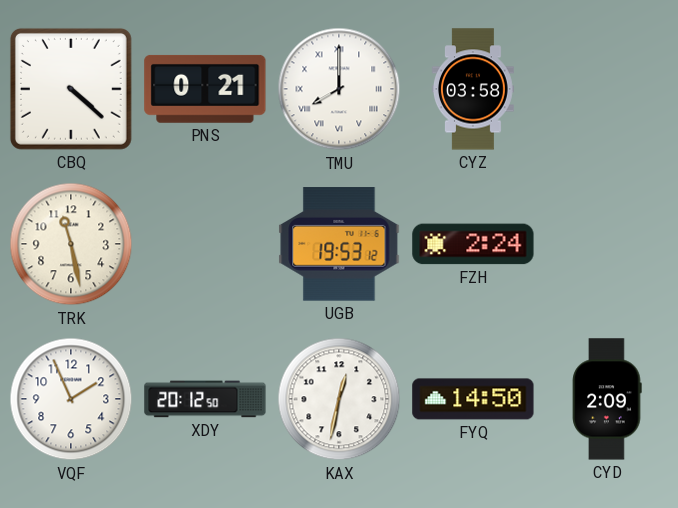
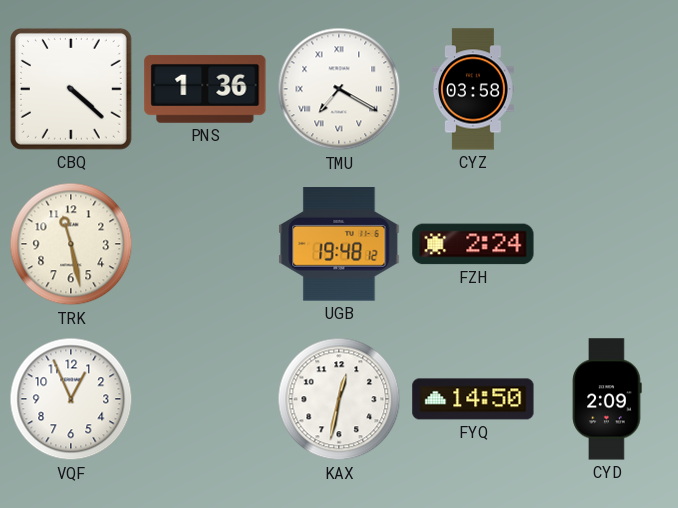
PNS: 0:21 -> 1:36
TMU: 8:00 -> 7:20
UGB: 19:53 -> 19:48
VQF: 1:56 -> 12:56
XDY: 20:12 -> none
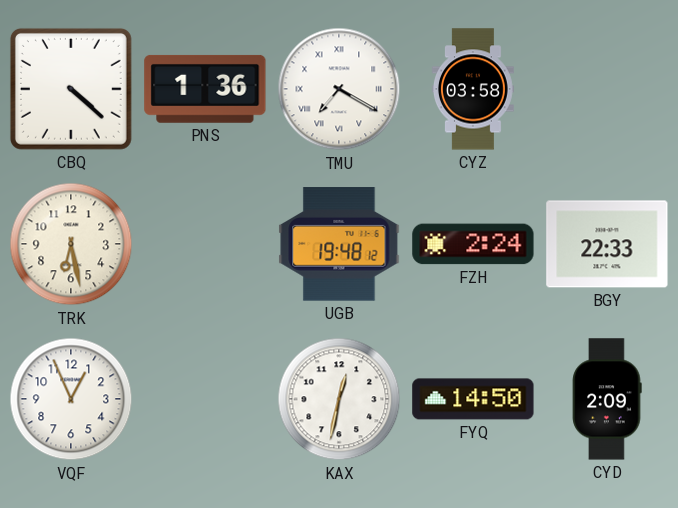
TRK: 11:28 -> 6:28
BGY: none -> 22:33
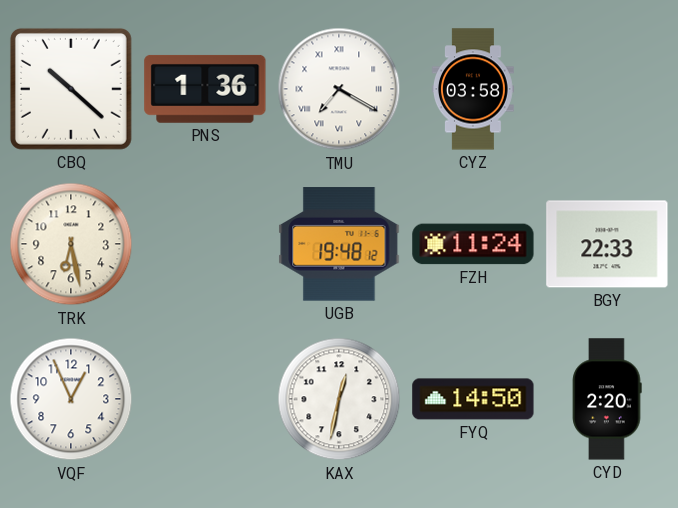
CBQ: 4:22 -> 10:22
FZH: 2:24 -> 11:24
CYD: 2:09 -> 2:20
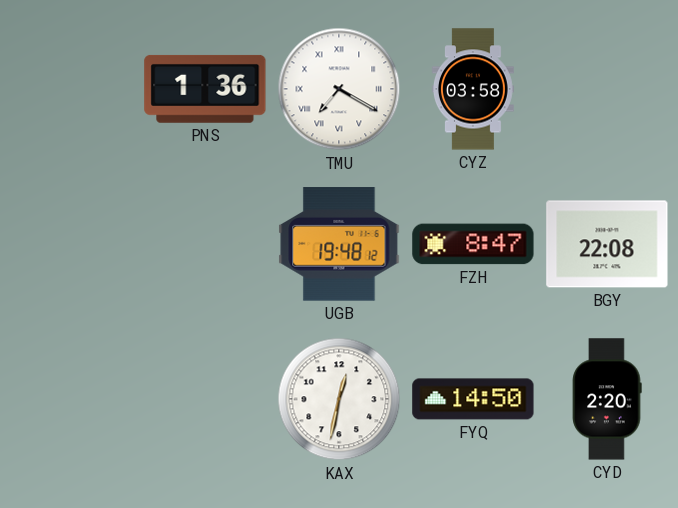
CBQ: 10:22 -> none
TRK: 6:28 -> none
FZH: 11:24 -> 8:47
BGY: 22:33 -> 22:08
VQF: 12:56 -> none
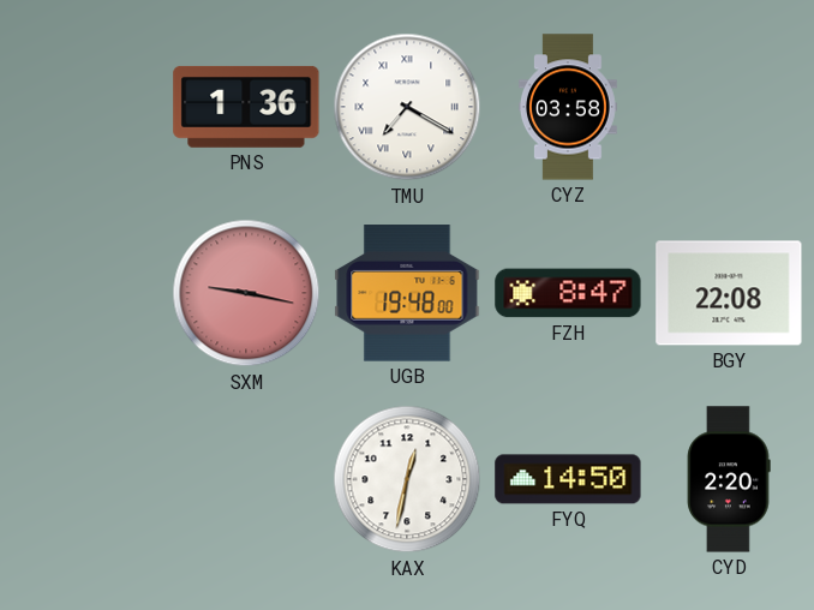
SXM: none -> 9:17
UGB: 19:48:12 -> 19:48:00
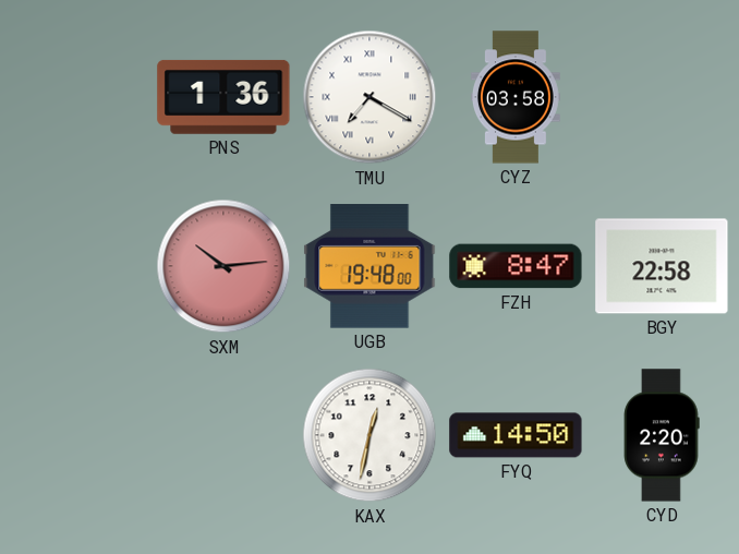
SXM: 9:17 -> 10:14
BGY: 22:08 -> 22:58
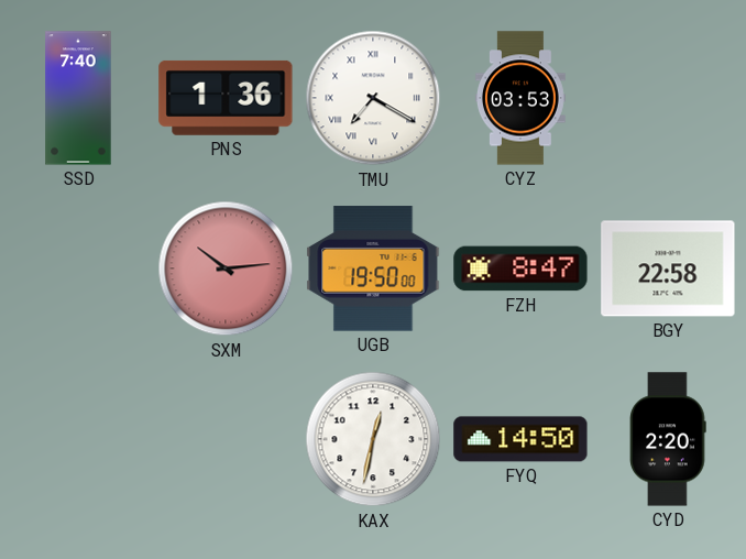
SSD: none -> 7:40
CYZ: 03:58 -> 03:53
UGB: 19:48 -> 19:50
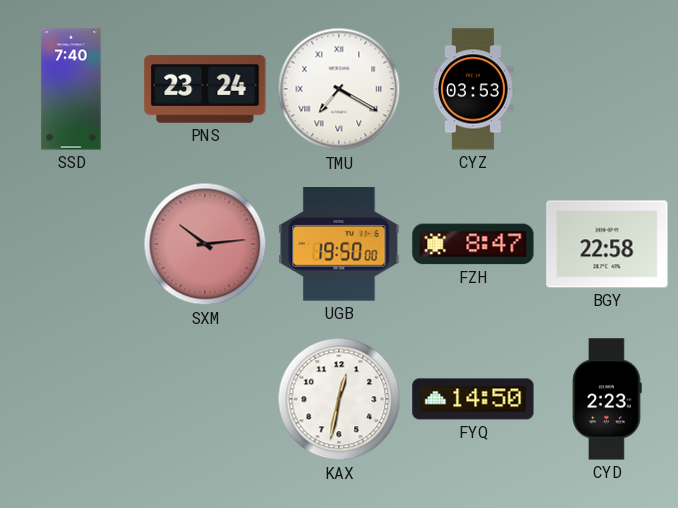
PNS: 1:36 -> 23:24
CYD: 2:20 -> 2:23
